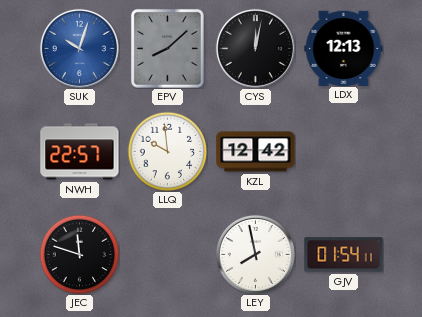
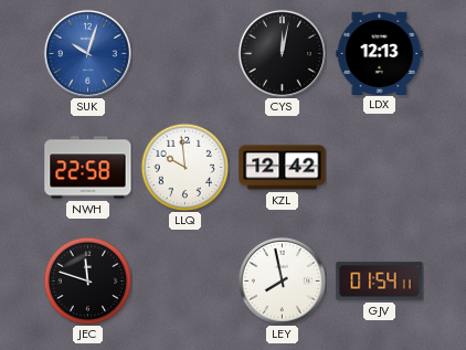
EPV: 8:08 -> none
NWH: 22:57 -> 22:58
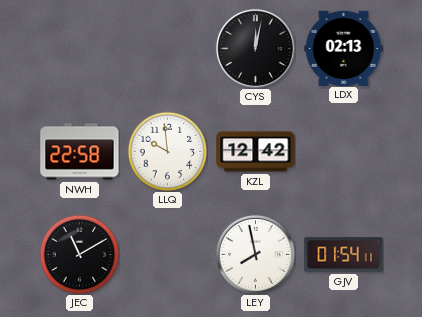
SUK: 10:03 -> none
LDX: 12:13 -> 02:13
JEC: 11:48 -> 11:10
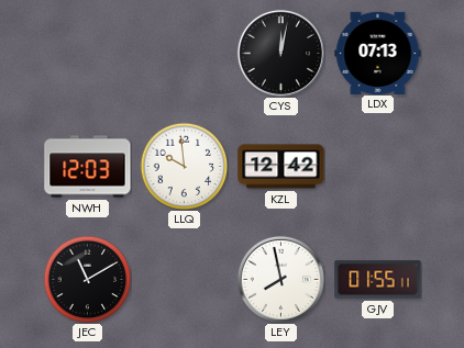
LDX: 02:13 -> 07:13
NWH: 22:58 -> 12:03
GJV: 01:54 -> 01:55
